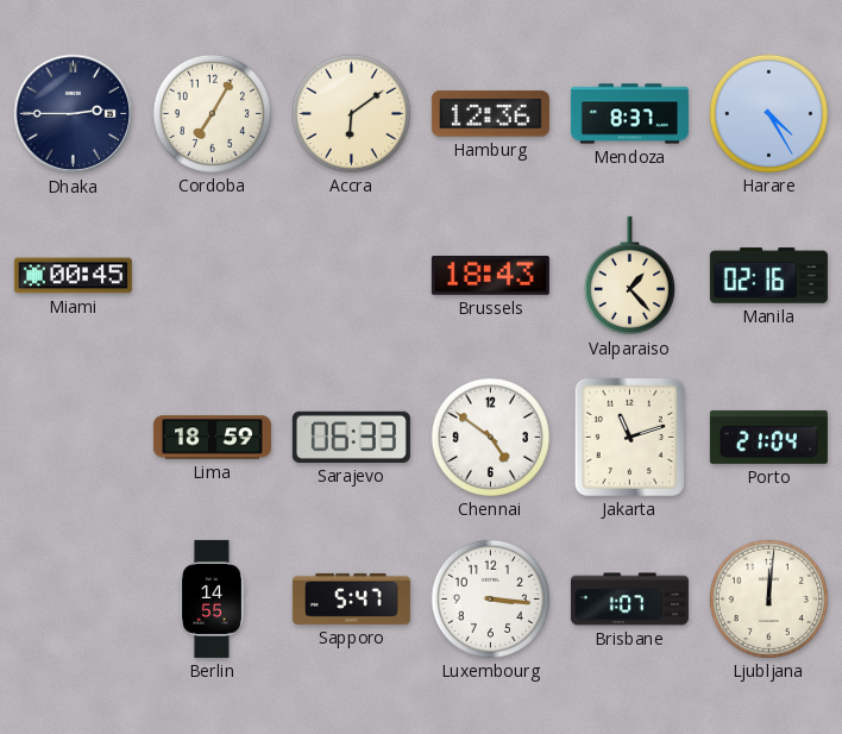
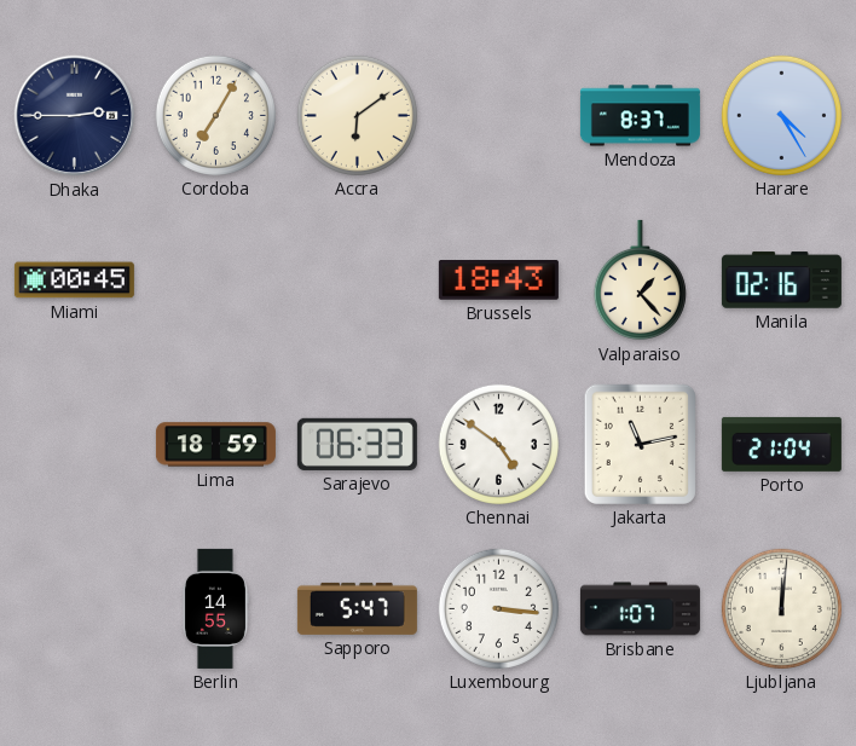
Hamburg: 12:36 -> none
Jakarta: 11:12 -> 11:13
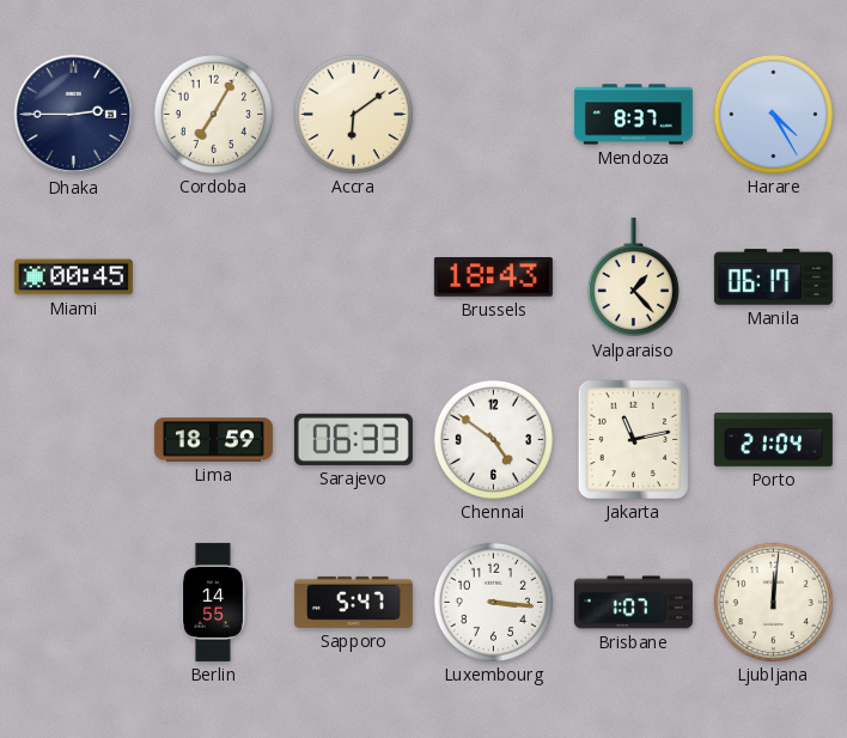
Manila: 02:16 -> 06:17
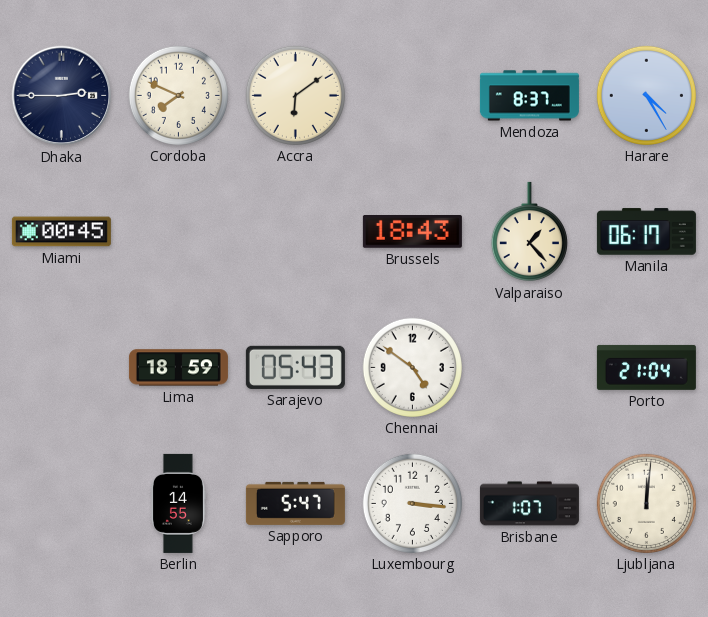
Cordoba: 7:05 -> 7:49
Sarajevo: 06:33 -> 05:43
Jakarta: 11:13 -> none
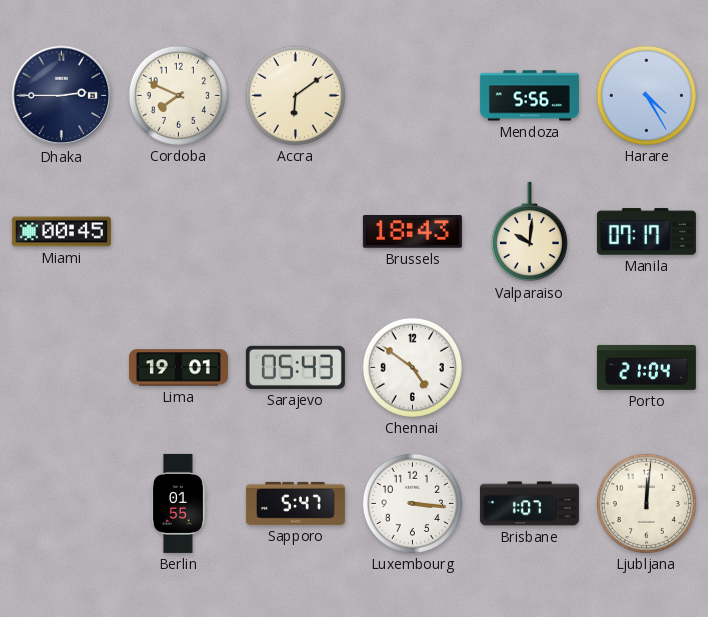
Mendoza: 8:37 -> 5:56
Valparaiso: 1:23 -> 10:01
Manila: 06:17 -> 07:17
Lima: 18:59 -> 19:01
Berlin: 14:55 -> 01:55
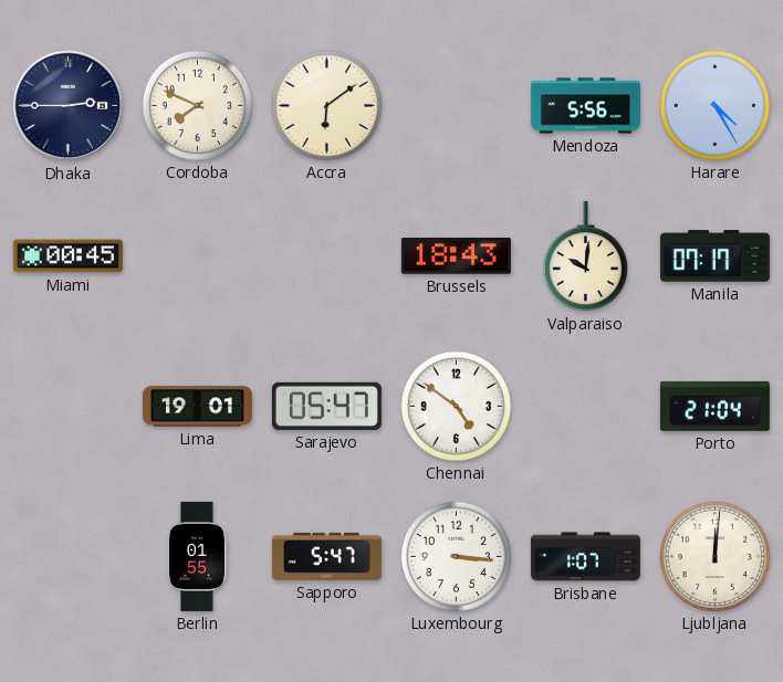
Sarajevo: 05:43 -> 05:47
